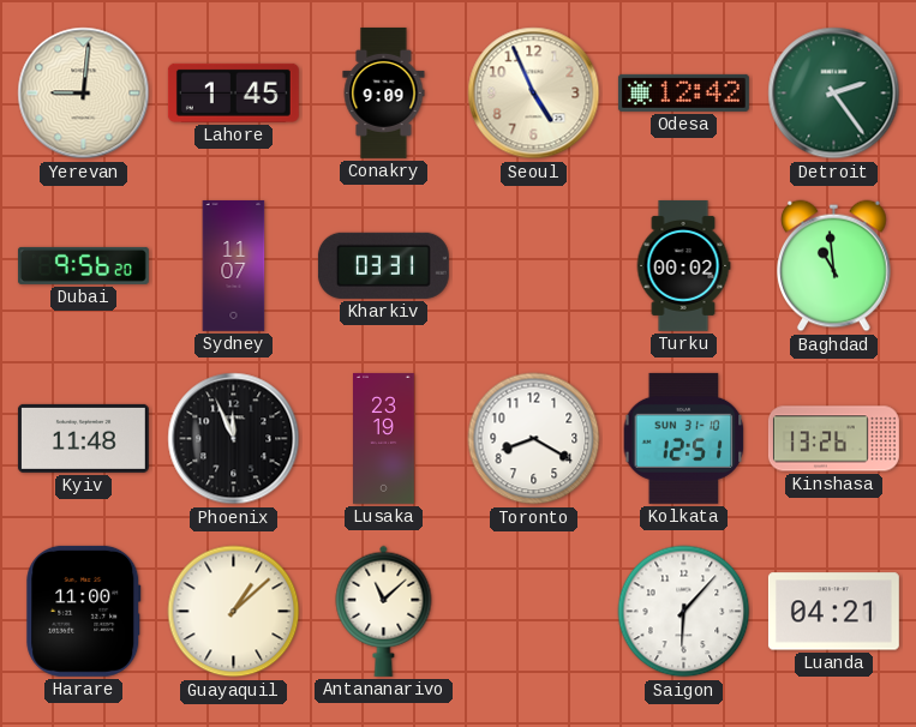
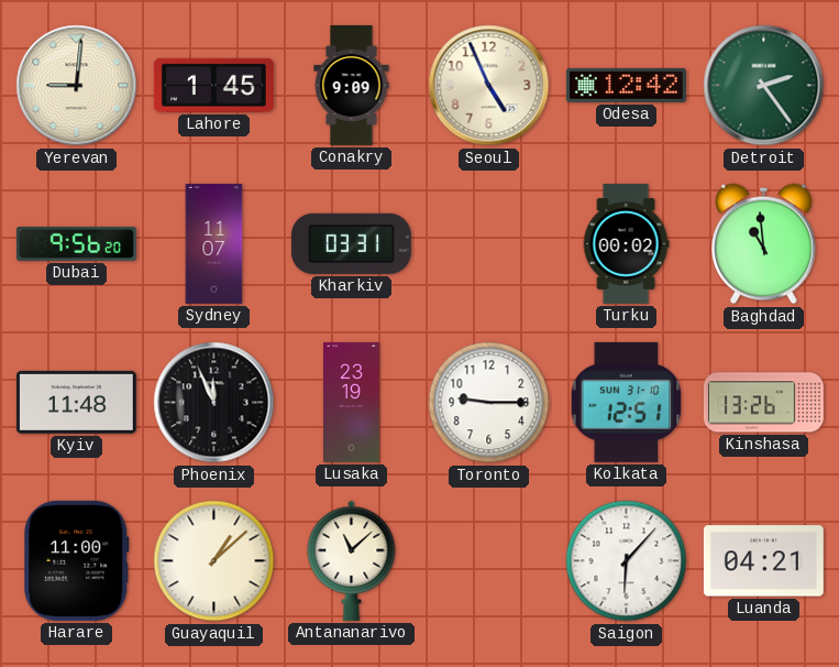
Toronto: 8:20 -> 9:15
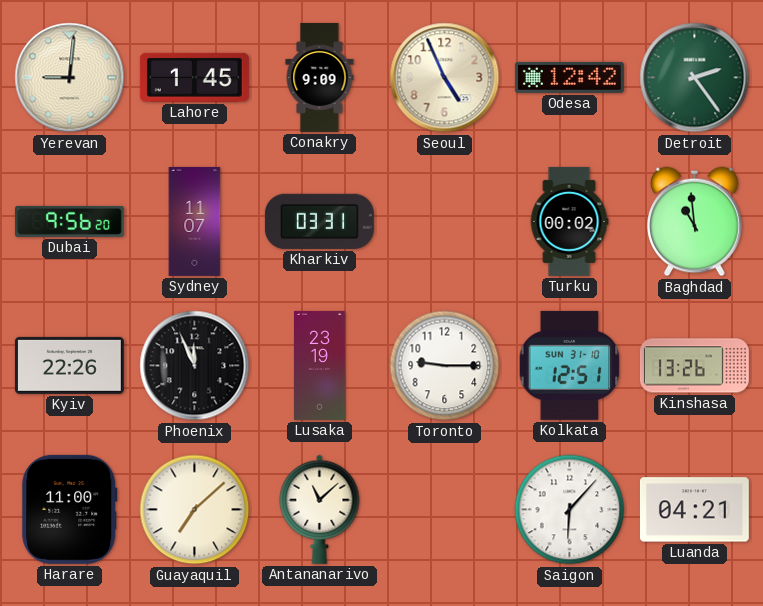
Kyiv: 11:48 -> 22:26
Guayaquil: 1:08 -> 7:08
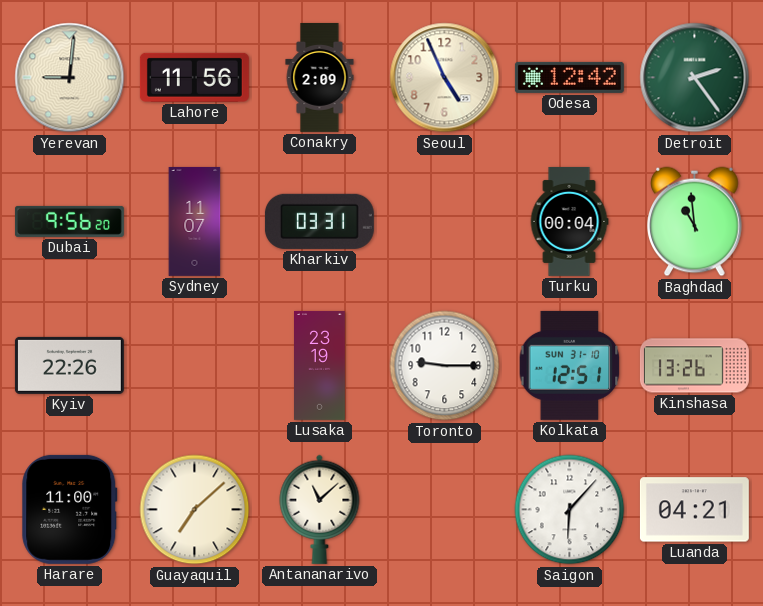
Lahore: 1:45 -> 11:56
Conakry: 9:09 -> 2:09
Turku: 00:02 -> 00:04
Phoenix: 11:56 -> none
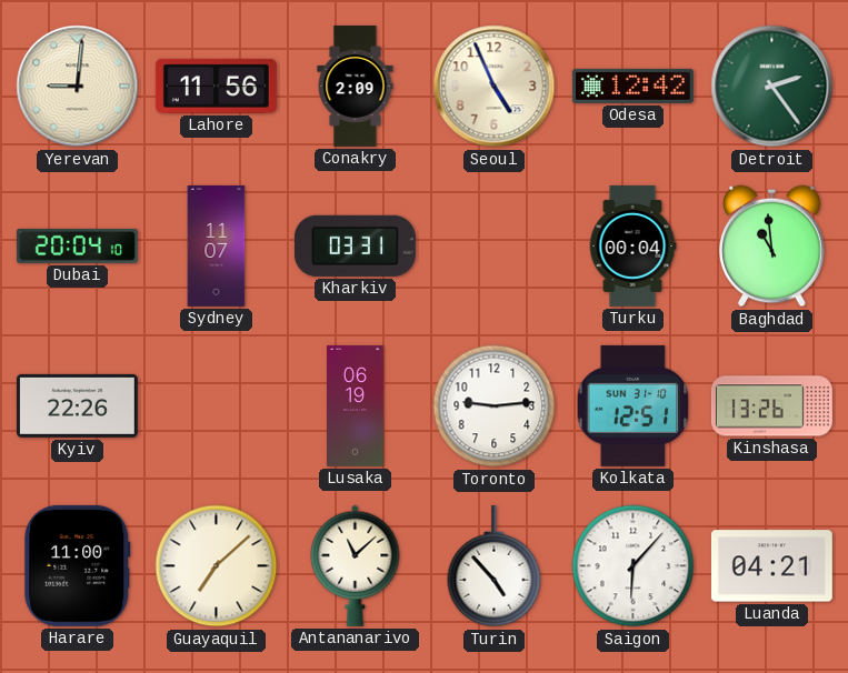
Dubai: 9:56 -> 20:04
Lusaka: 23:19 -> 06:19
Toronto: 9:15 -> 9:14
Turin: none -> 4:53
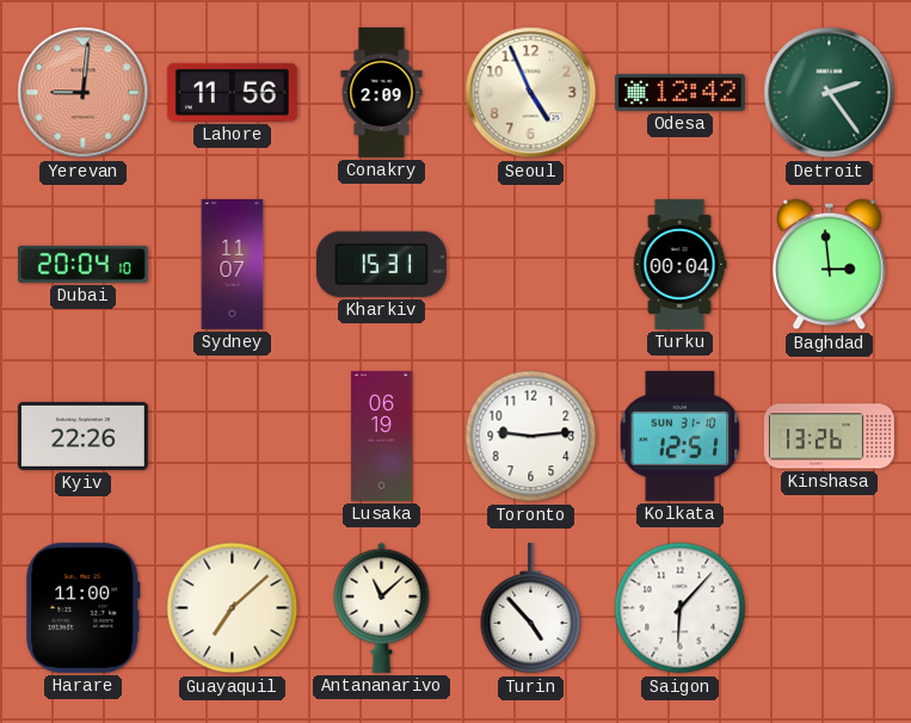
Yerevan dial: cream -> salmon
Kharkiv: 03:31 -> 15:31
Baghdad: 10:59 -> 2:59
Luanda: 04:21 -> none
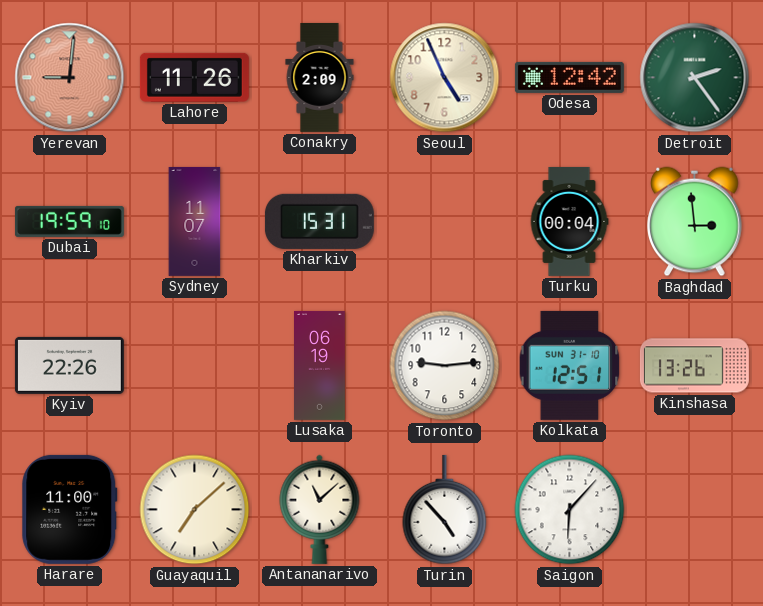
Lahore: 11:56 -> 11:26
Dubai: 20:04 -> 19:59
